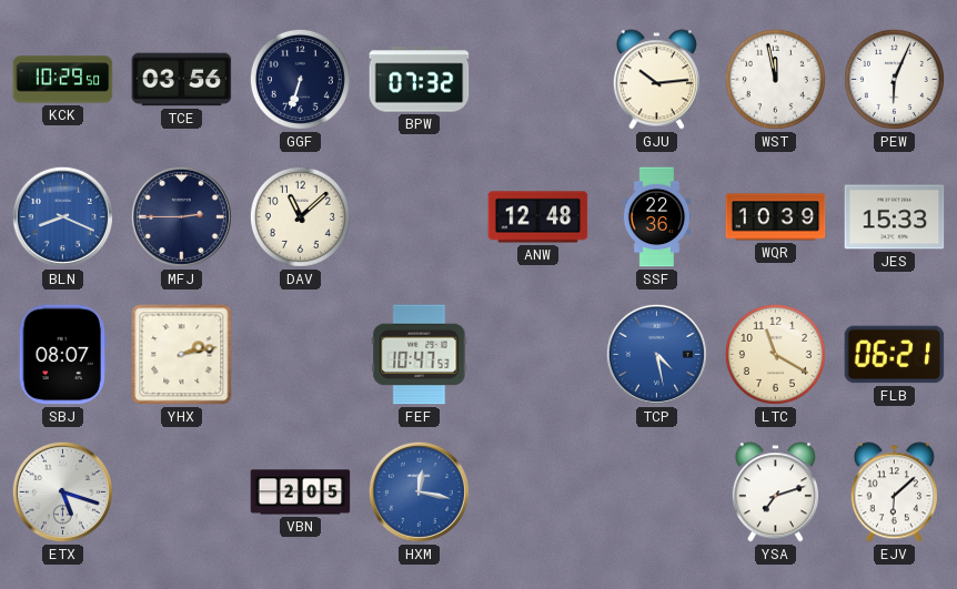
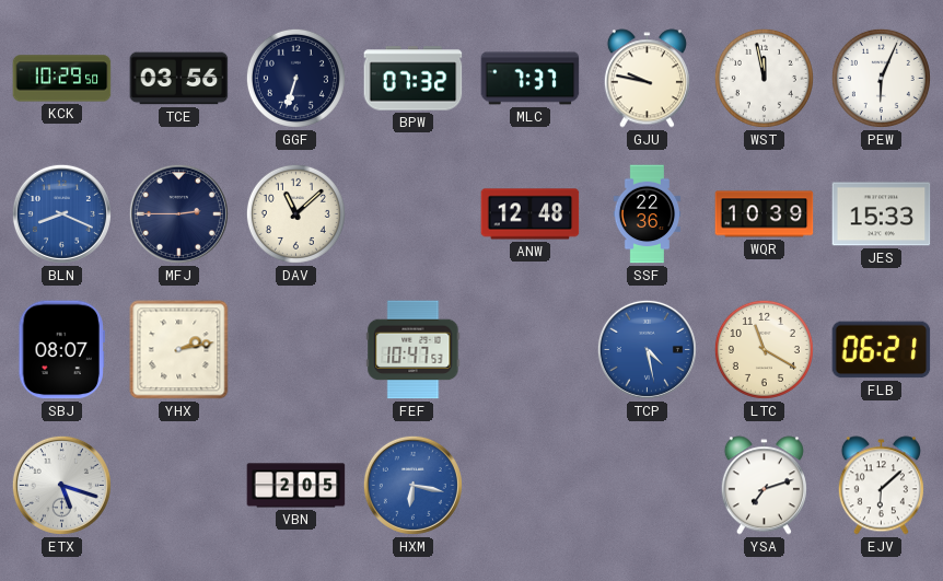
MLC: none -> 7:37
GJU: 10:14 -> 9:47
HXM: 12:17 -> 6:17
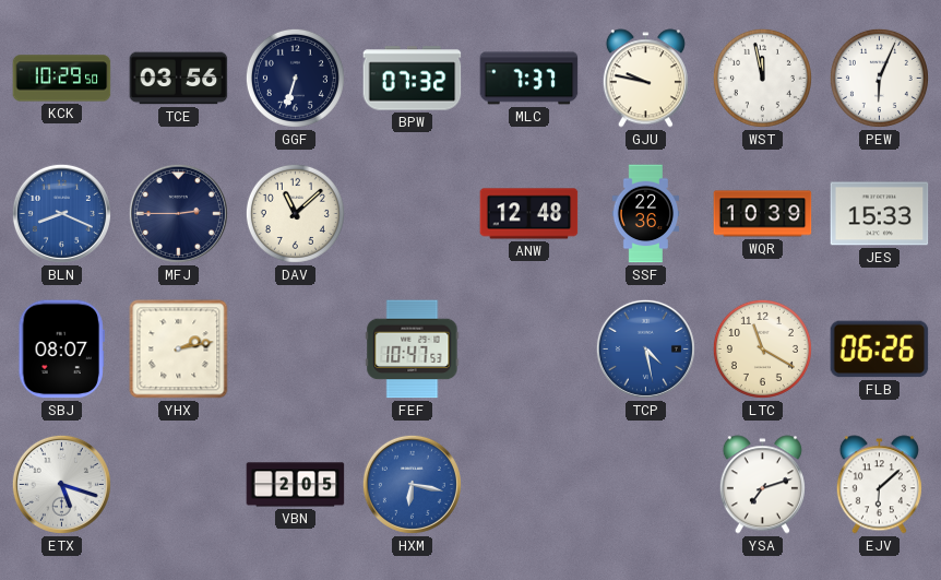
FLB: 06:21 -> 06:26
